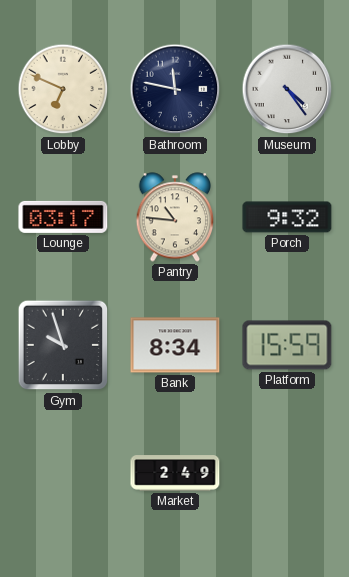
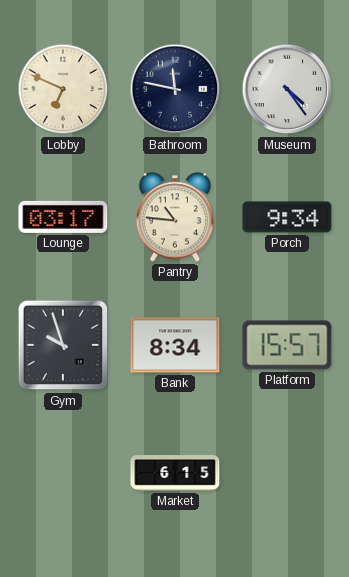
Porch: 9:32 -> 9:34
Platform: 15:59 -> 15:57
Market: 2:49 -> 6:15
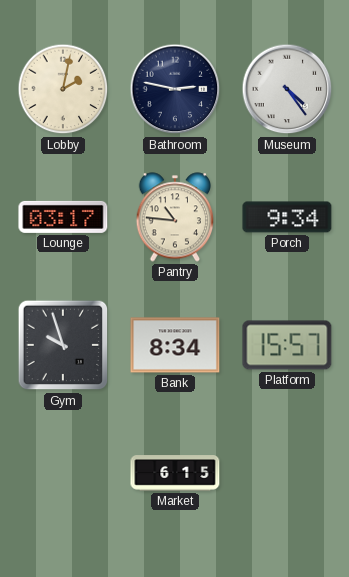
Lobby: 6:49 -> 2:02
Bathroom: 11:47 -> 2:47
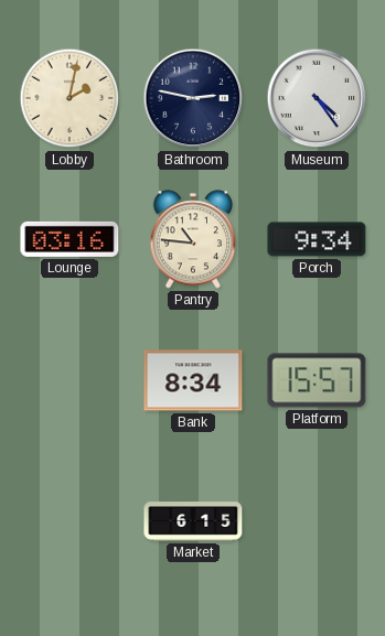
Lounge: 03:17 -> 03:16
Gym: 9:57 -> none
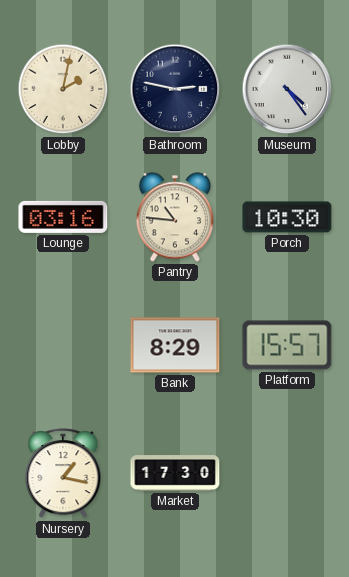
Porch: 9:34 -> 10:30
Bank: 8:34 -> 8:29
Nursery: none -> 1:17
Market: 6:15 -> 17:30
